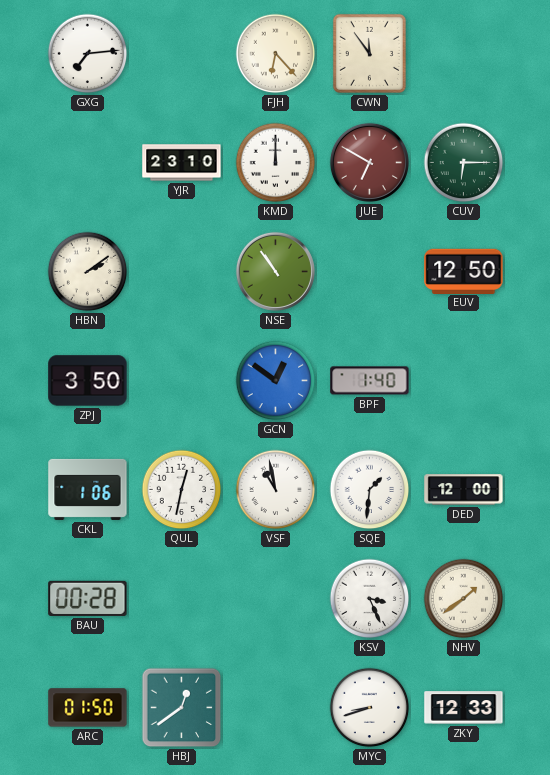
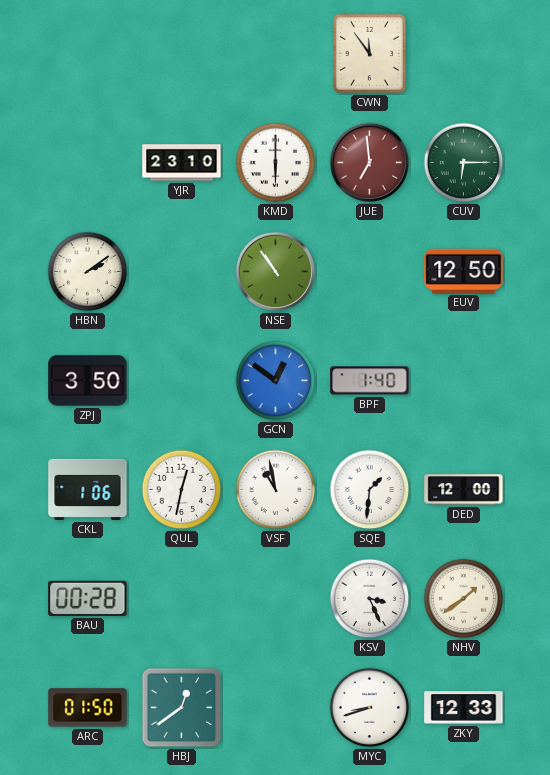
GXG: 7:14 -> none
FJH: 6:23 -> none
KMD: 12:00 -> 6:00
JUE: 6:50 -> 6:59
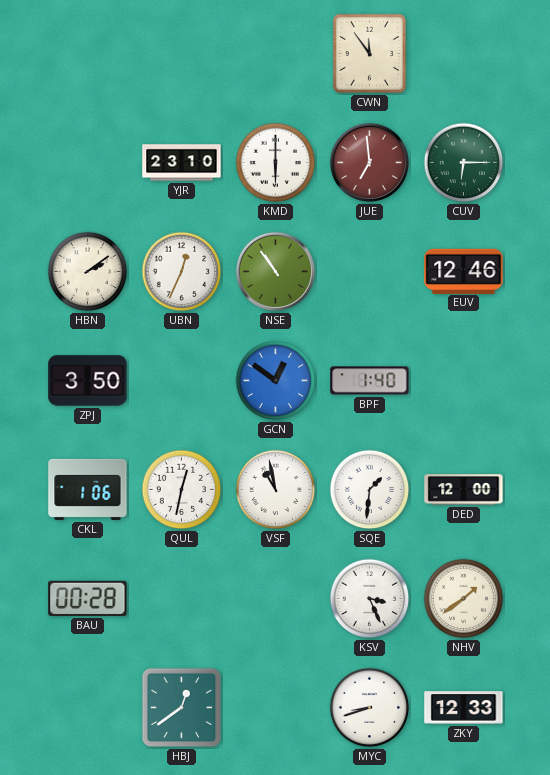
UBN: none -> 12:34
EUV: 12:50 -> 12:46
ARC: 01:50 -> none
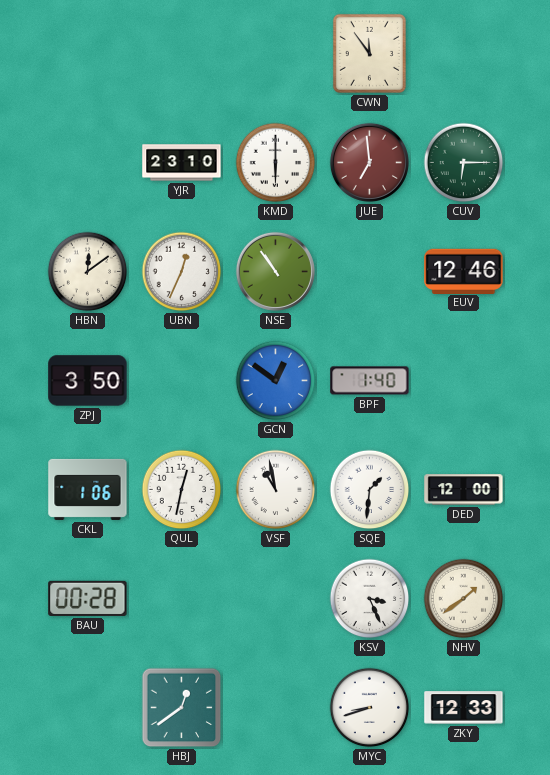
HBN: 2:09 -> 12:09
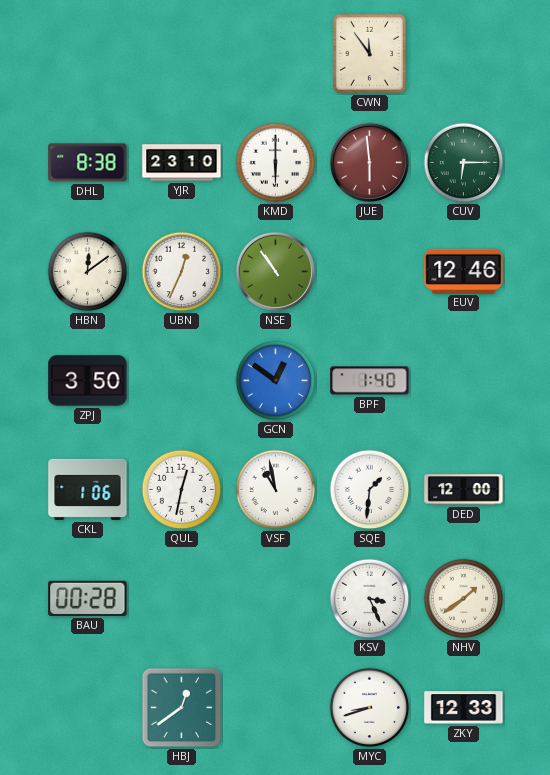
DHL: none -> 8:38
JUE: 6:59 -> 5:59
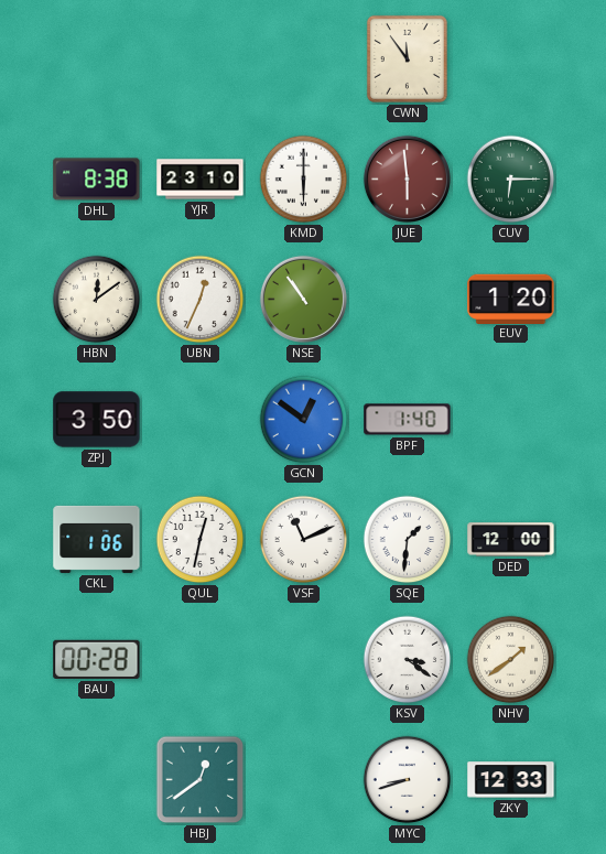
EUV: 12:46 -> 1:20
VSF: 10:58 -> 11:11
KSV: 3:26 -> 3:21
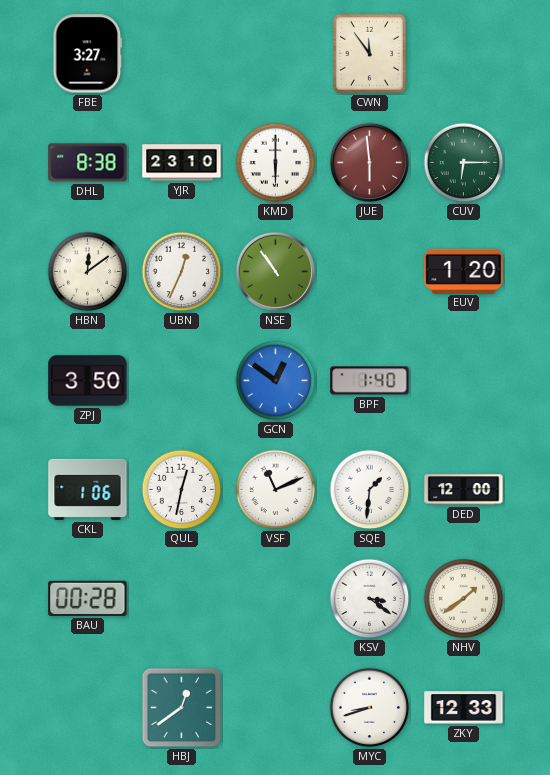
FBE: none -> 3:27
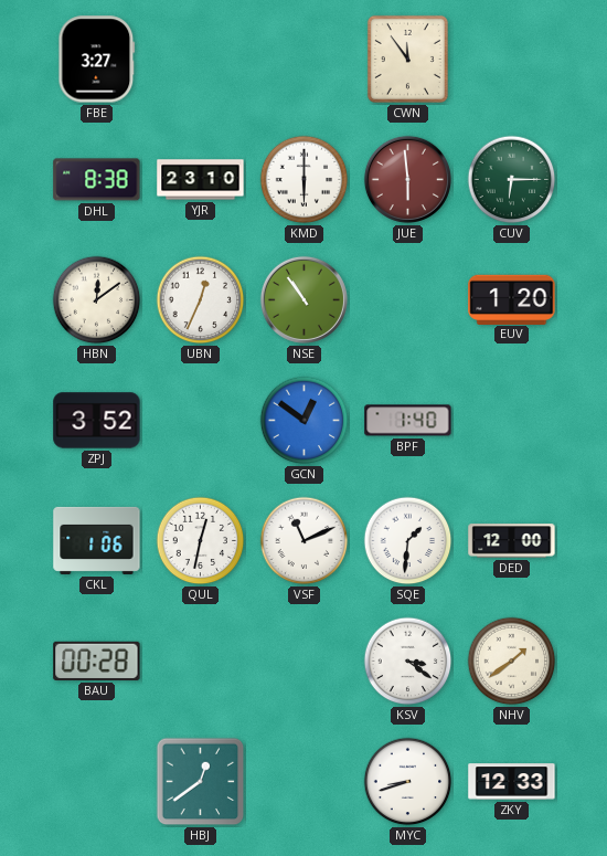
ZPJ: 3:50 -> 3:52
